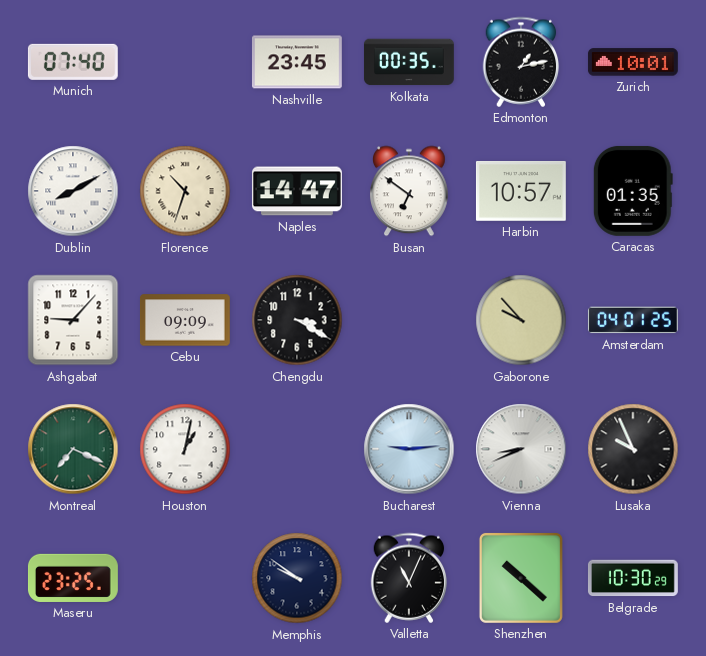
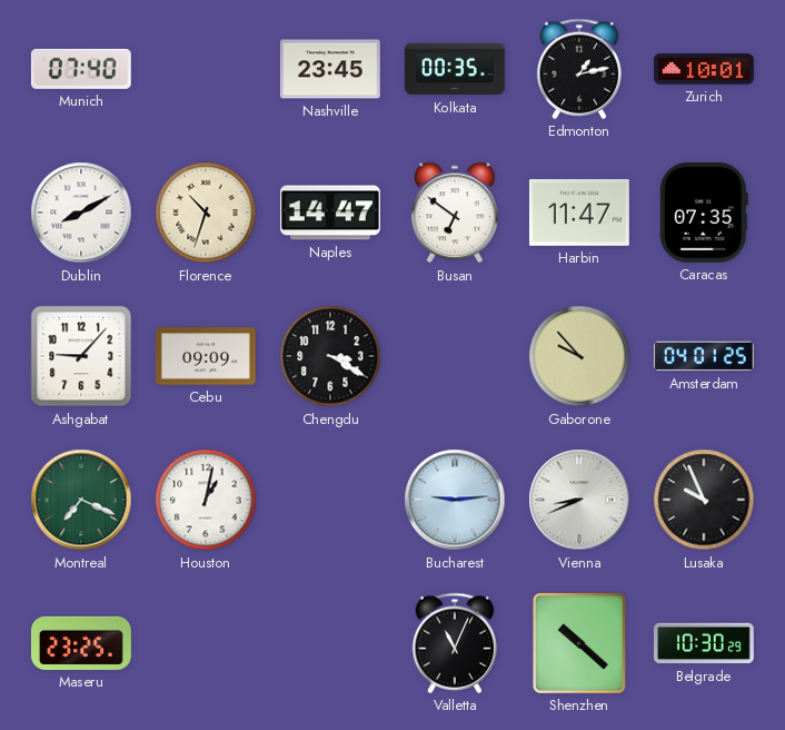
Harbin: 10:57 -> 11:47
Caracas: 01:35 -> 07:35
Memphis: 9:51 -> none
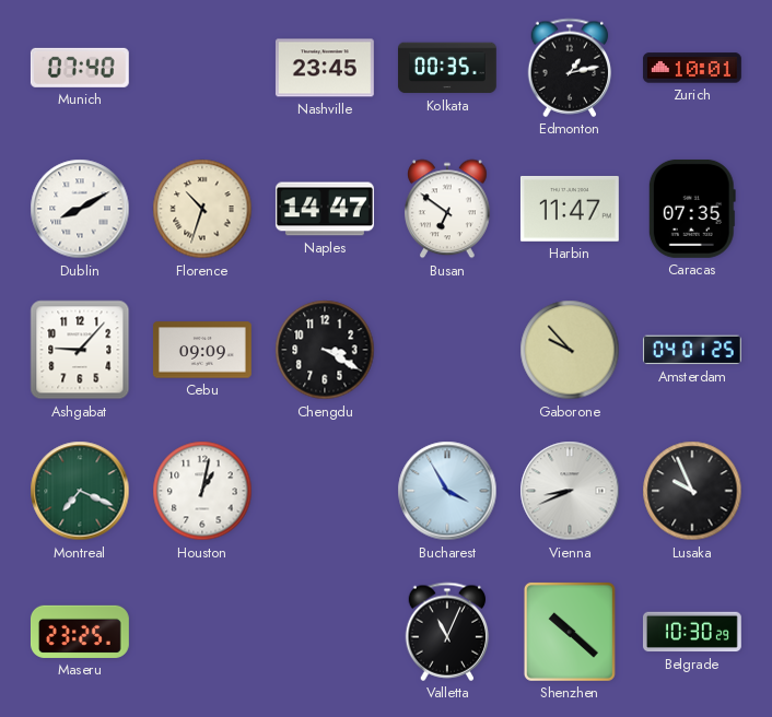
Bucharest: 9:14 -> 3:55
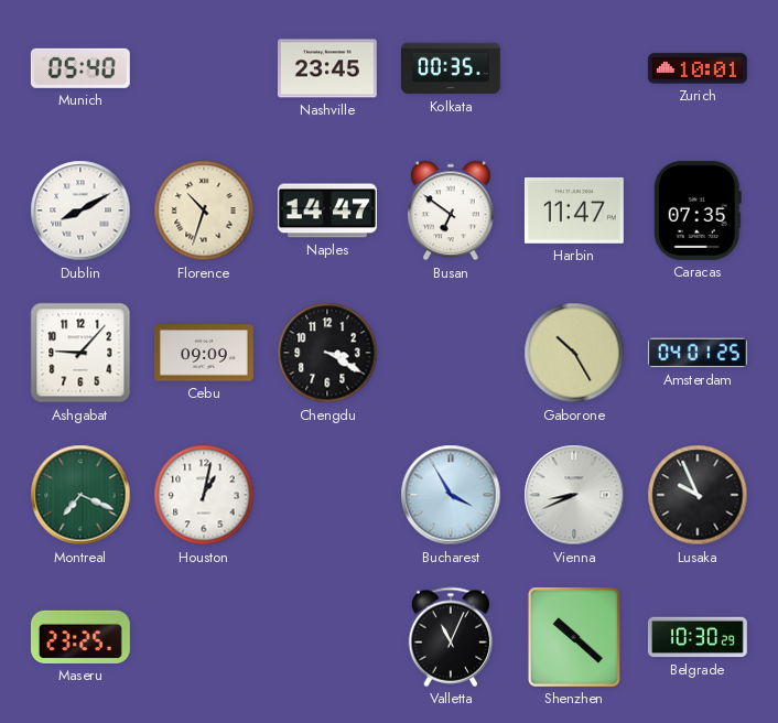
Munich: 07:40 -> 05:40
Edmonton: 1:13 -> none
Gaborone: 9:53 -> 10:25
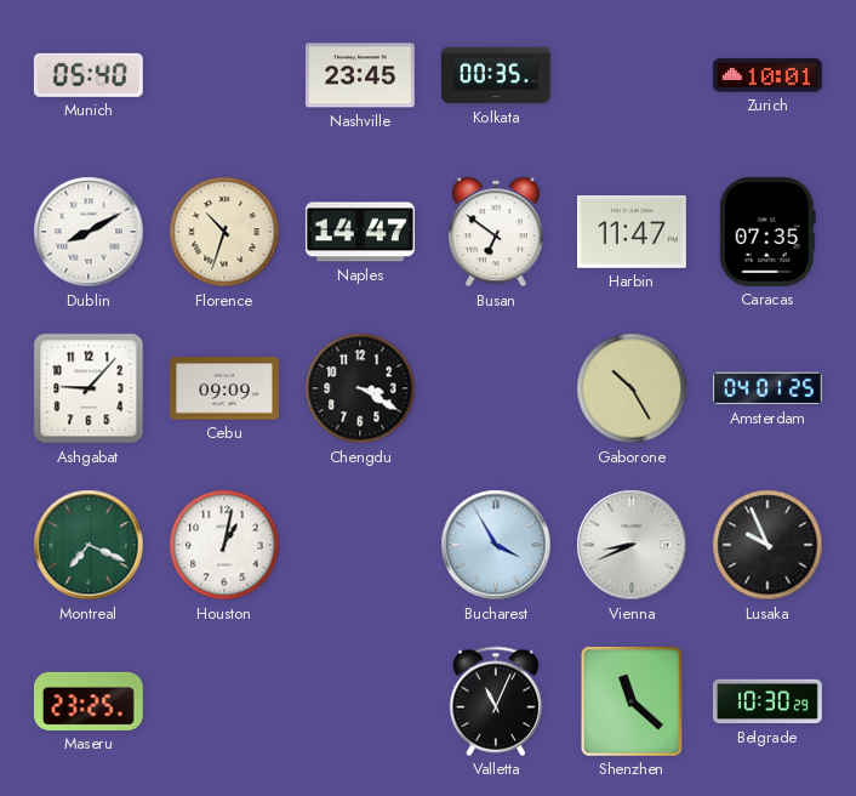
Shenzhen: 10:22 -> 11:22
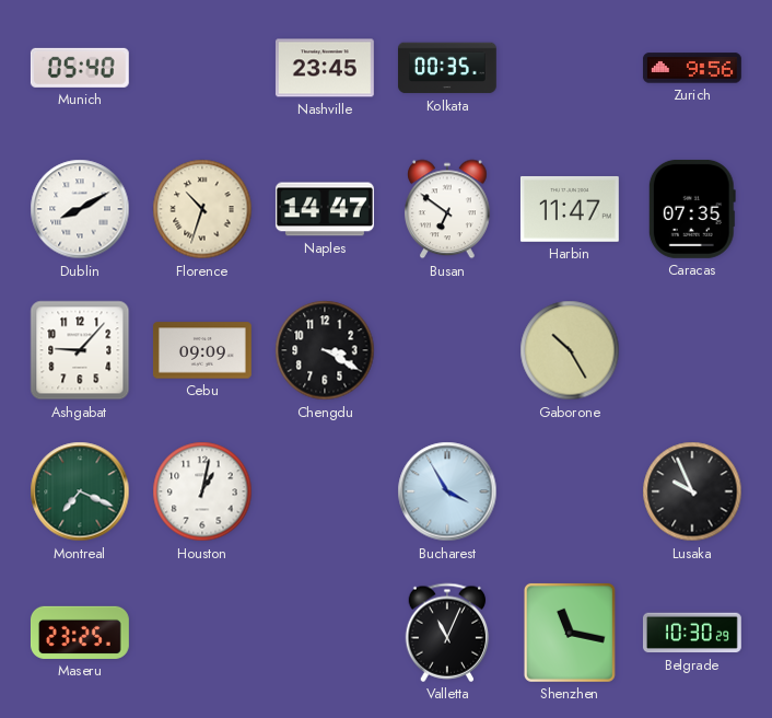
Zurich: 10:01 -> 9:56
Amsterdam: 04:01 -> none
Vienna: 8:41 -> none
Shenzhen: 11:22 -> 11:17
